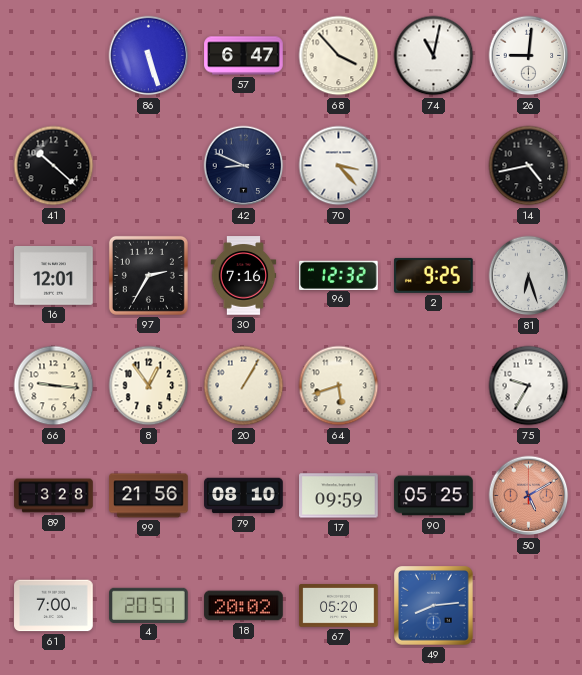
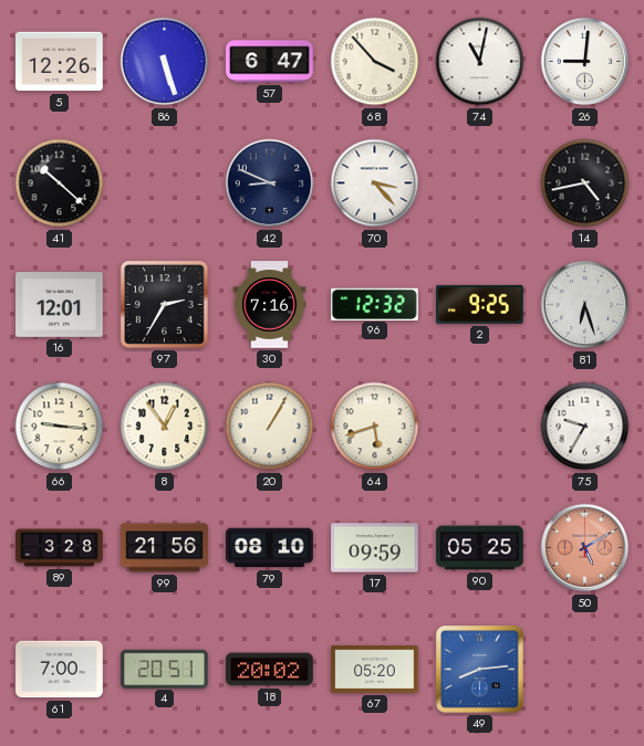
5: none -> 12:26
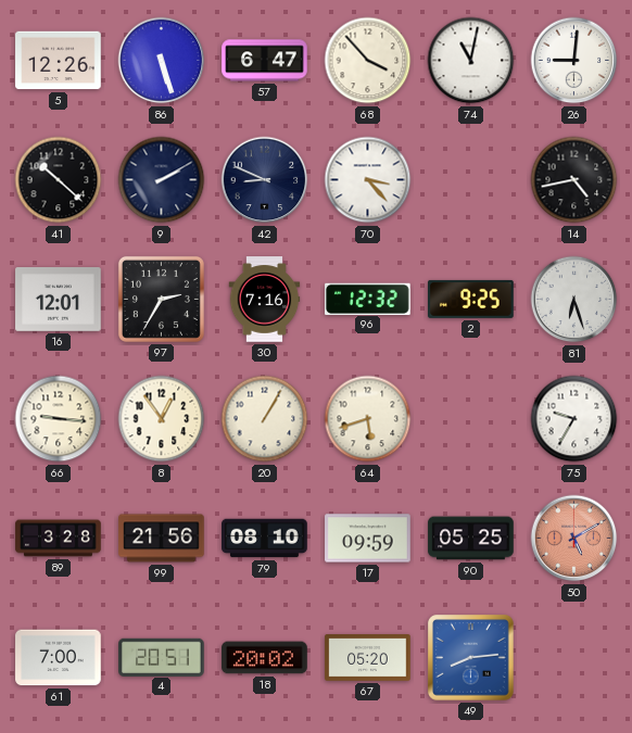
9: none -> 2:10
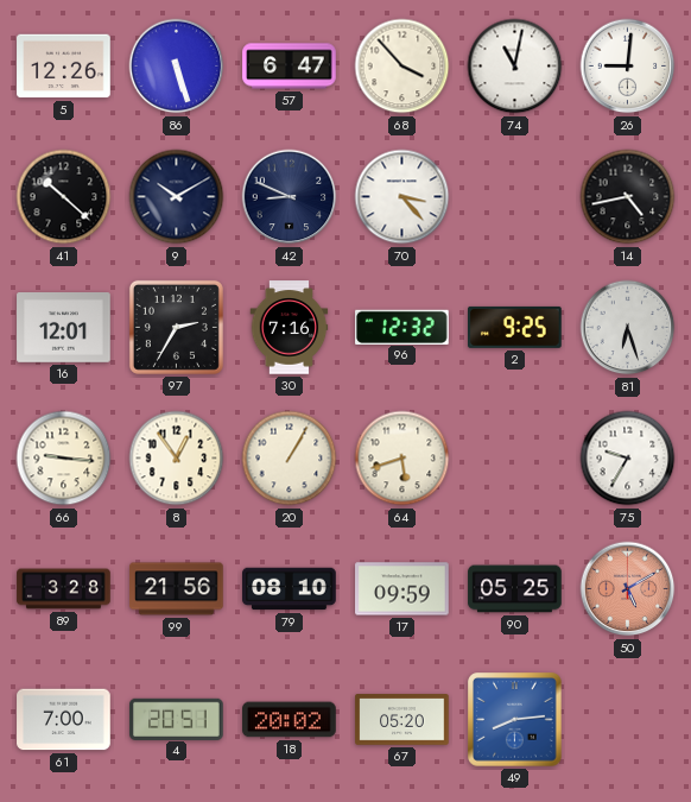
9: 2:10 -> 10:10
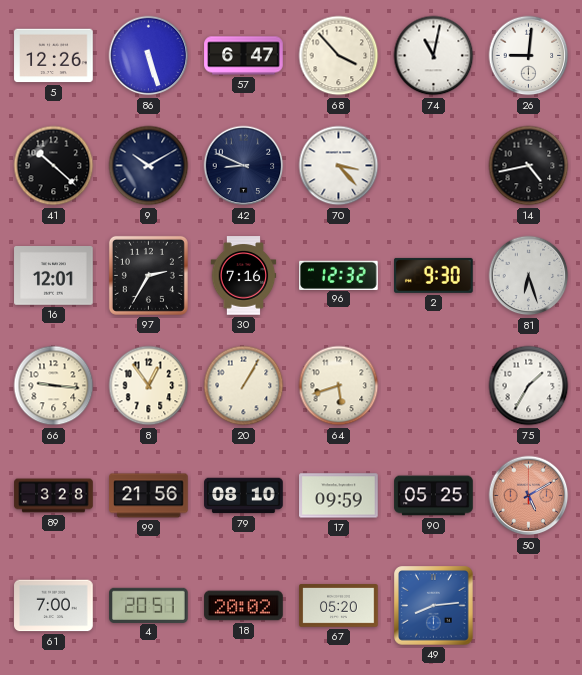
2: 9:25 -> 9:30
75: 9:35 -> 1:35
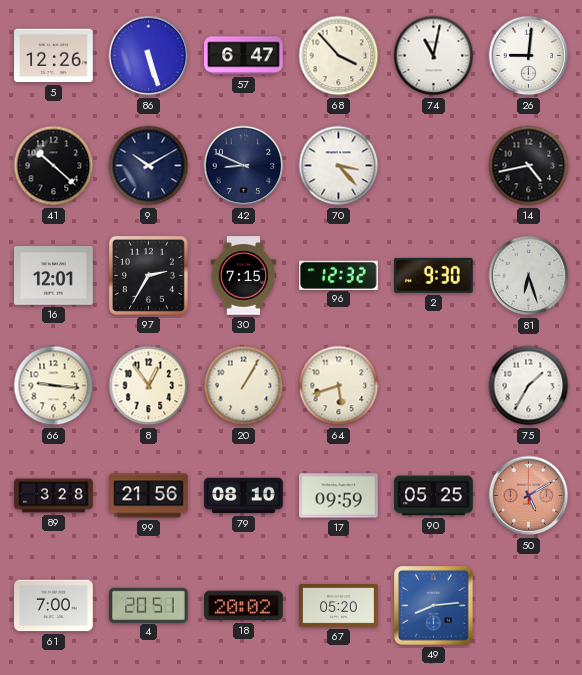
30: 7:16 -> 7:15
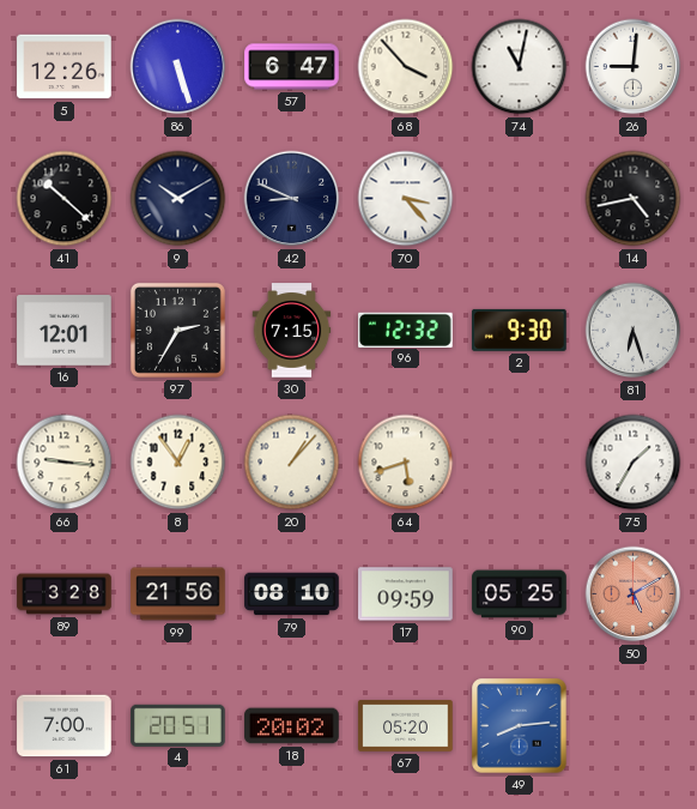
20: 1:05 -> 1:07
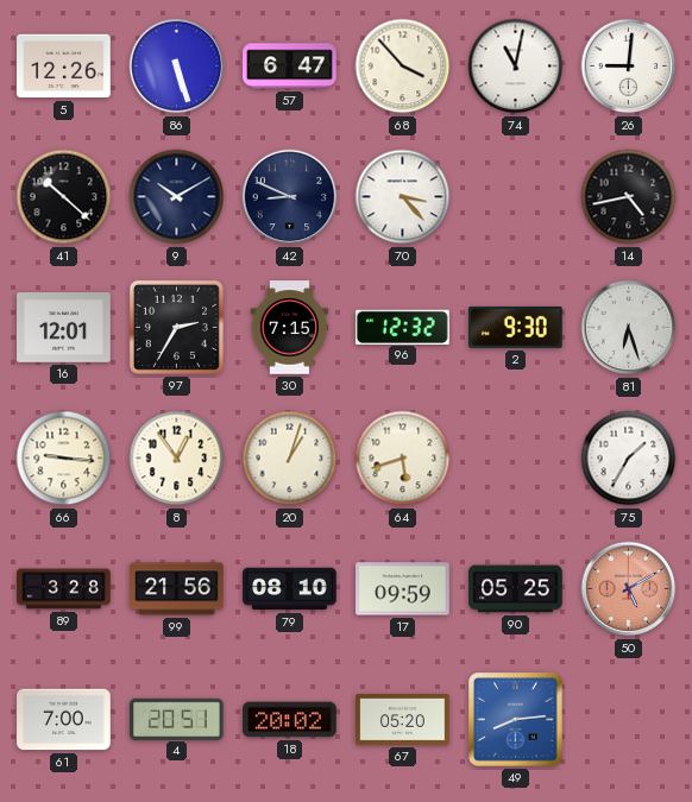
20: 1:07 -> 1:03
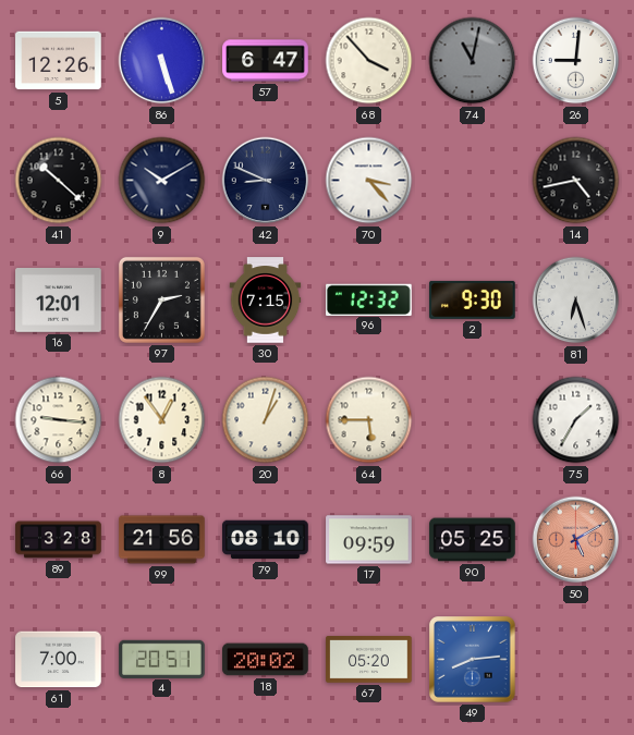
74 dial: white -> grey
64: 5:42 -> 5:45
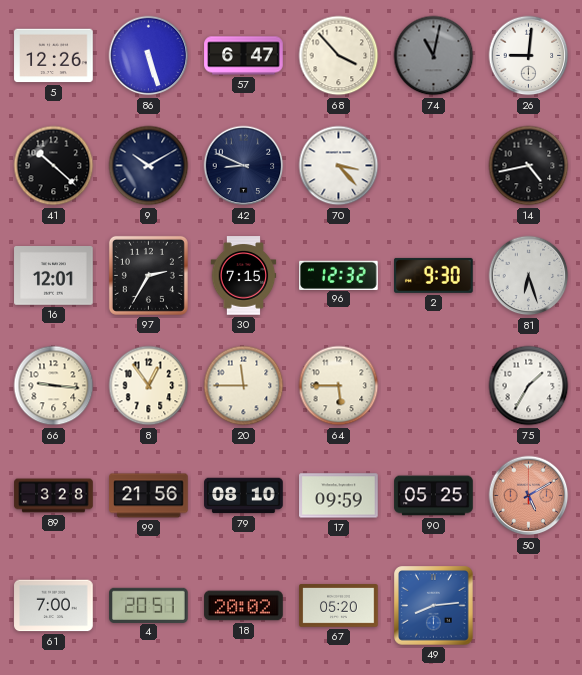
20: 1:03 -> 11:45
